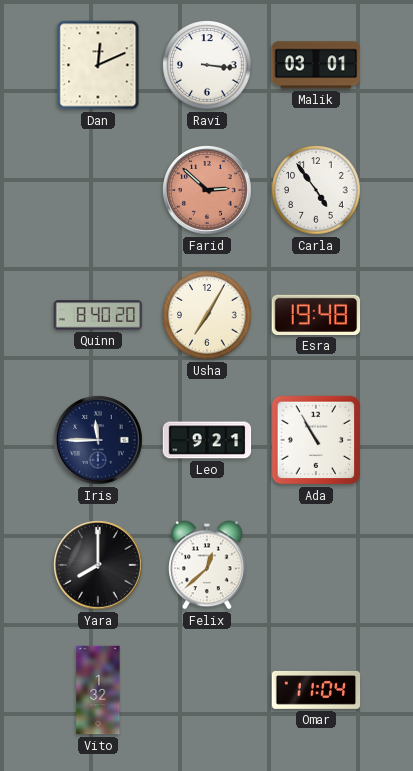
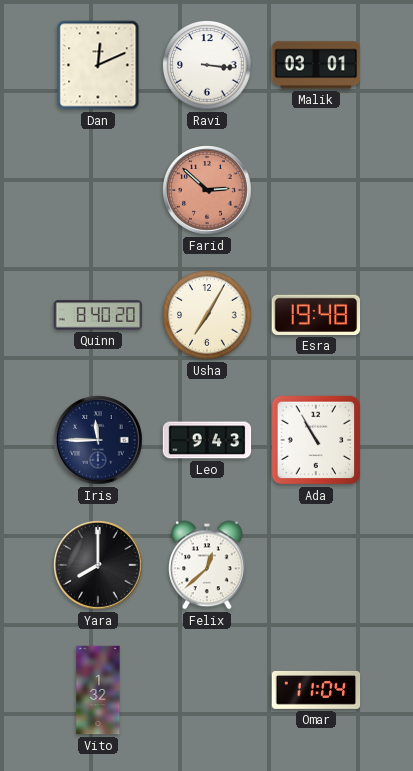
Carla: 4:54 -> none
Leo: 9:21 -> 9:43
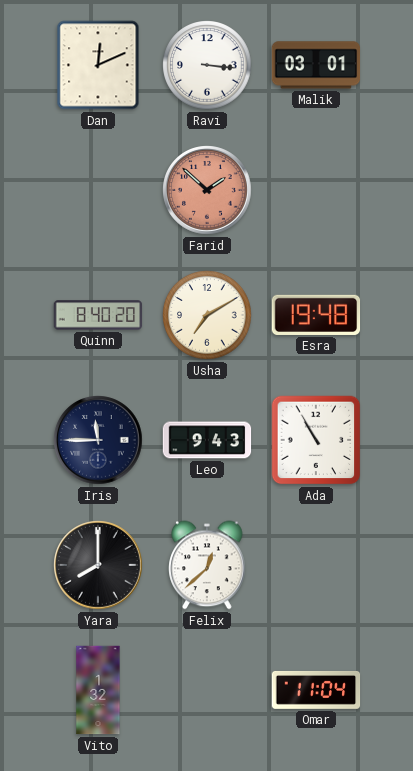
Farid: 2:52 -> 1:52
Usha: 7:05 -> 7:10
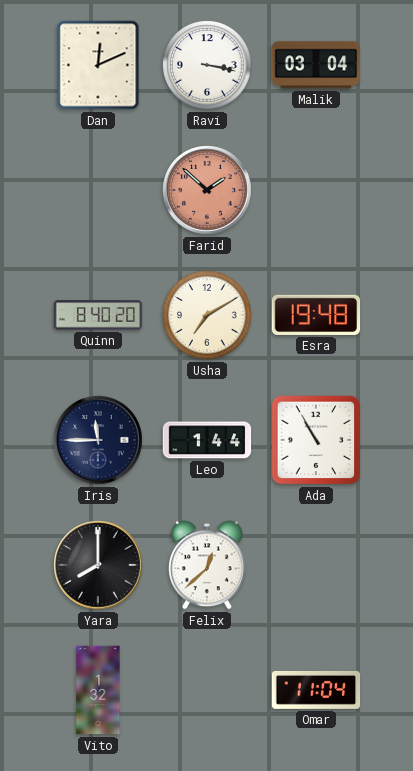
Ravi: 3:16 -> 3:17
Malik: 03:01 -> 03:04
Leo: 9:43 -> 1:44
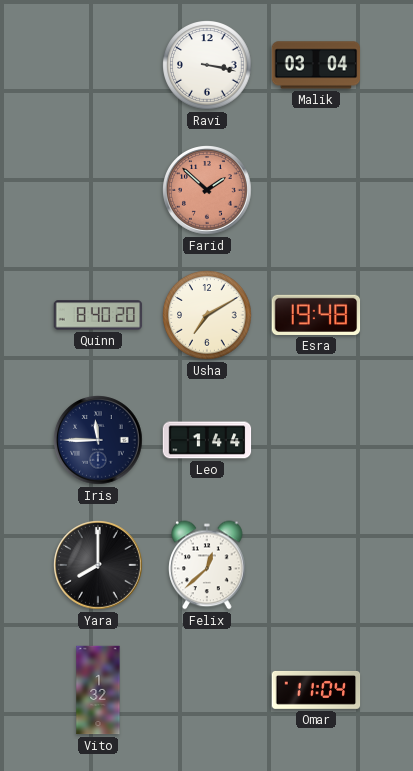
Dan: 12:11 -> none
Ada: 10:55 -> none
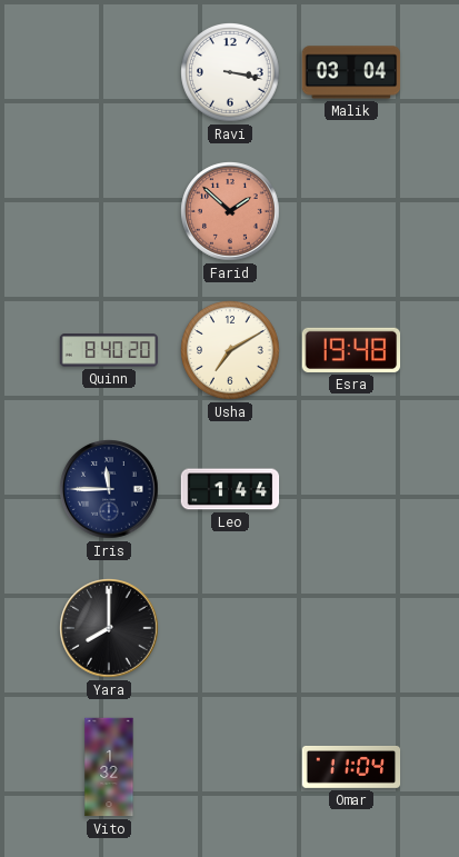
Felix: 12:38 -> none
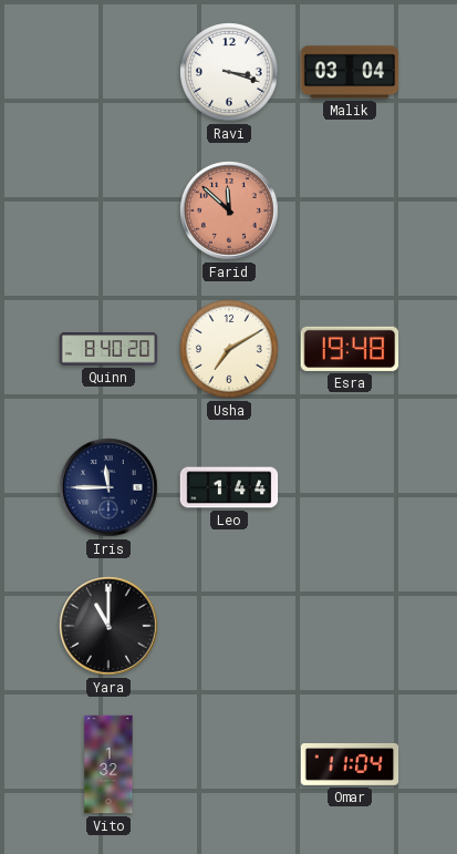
Ravi: 3:17 -> 3:18
Farid: 1:52 -> 11:52
Yara: 8:00 -> 11:00
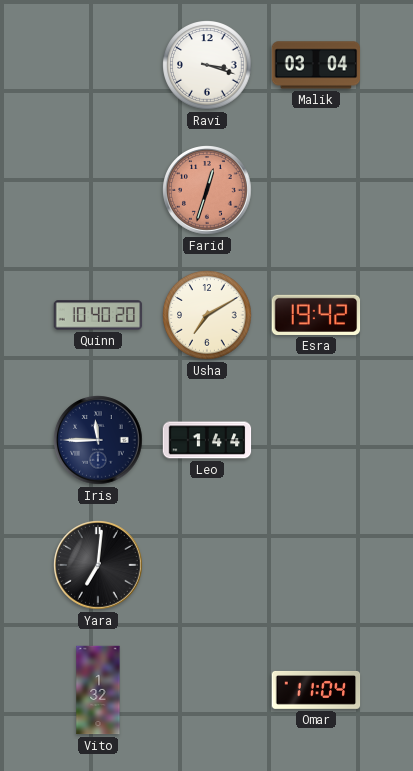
Farid: 11:52 -> 12:33
Quinn: 8:40 -> 10:40
Esra: 19:48 -> 19:42
Yara: 11:00 -> 7:01
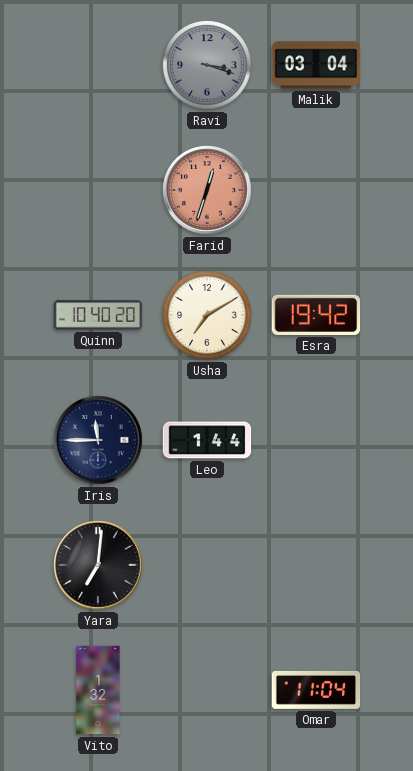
Ravi dial: white -> grey
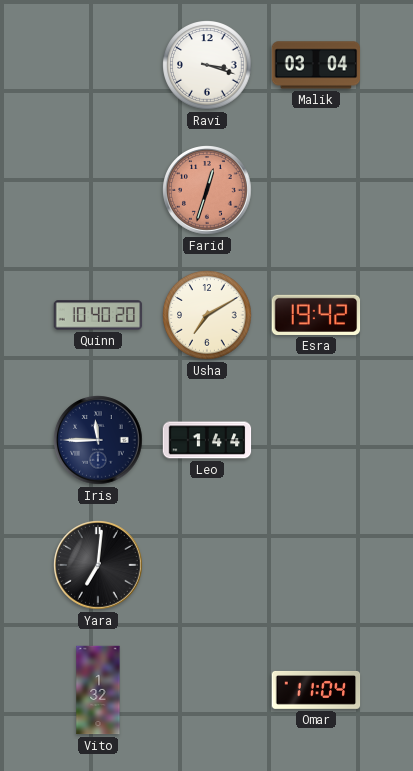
Ravi dial: grey -> white
